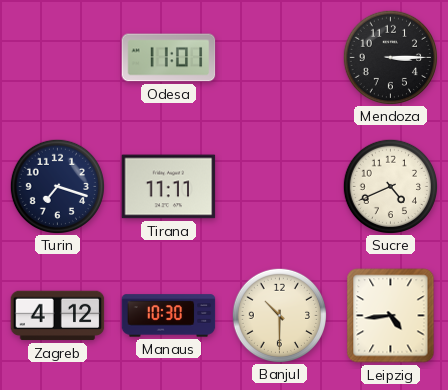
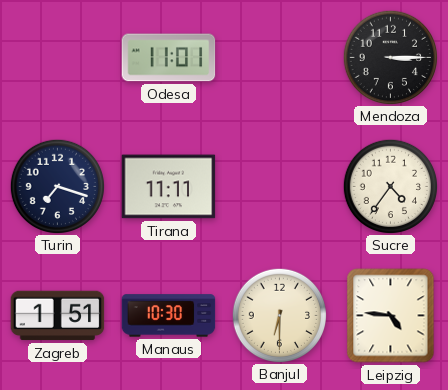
Sucre: 4:41 -> 4:36
Zagreb: 4:12 -> 1:51
Banjul: 10:30 -> 6:30
Leipzig: 4:44 -> 4:46
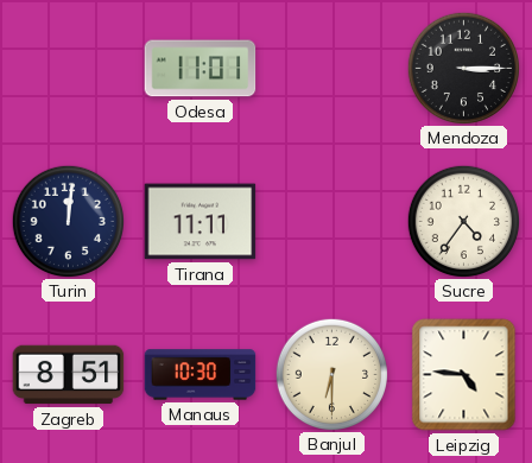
Turin: 7:18 -> 12:01
Zagreb: 1:51 -> 8:51
